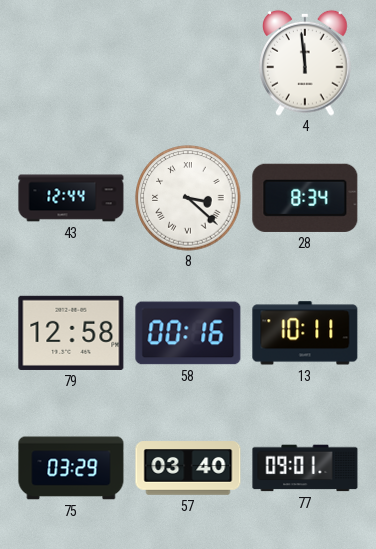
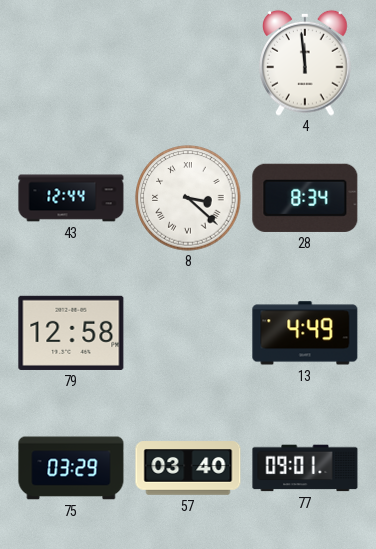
58: 00:16 -> none
13: 10:11 -> 4:49
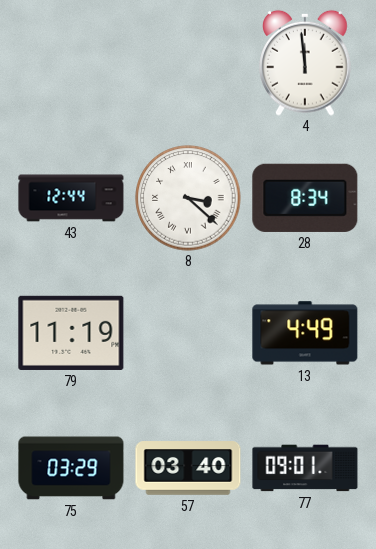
79: 12:58 -> 11:19
